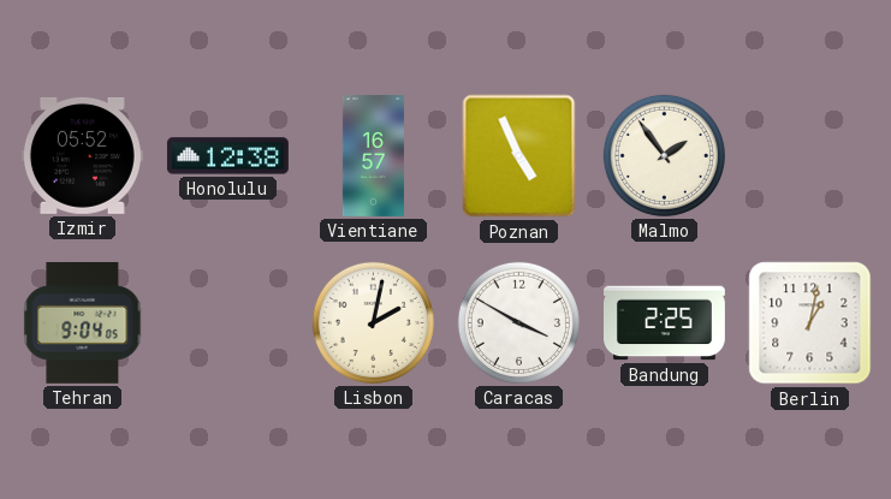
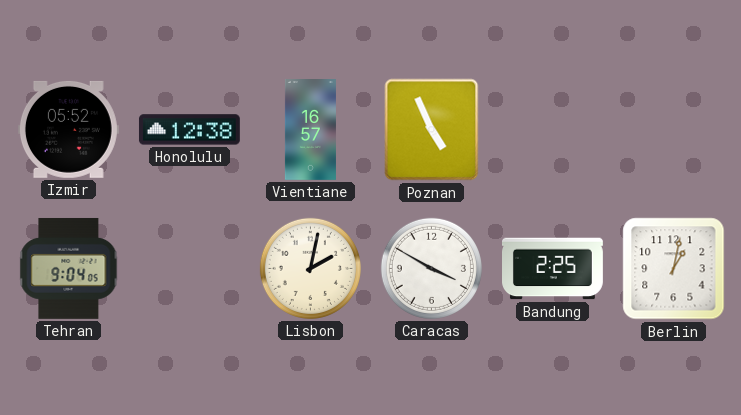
Malmo: 1:54 -> none
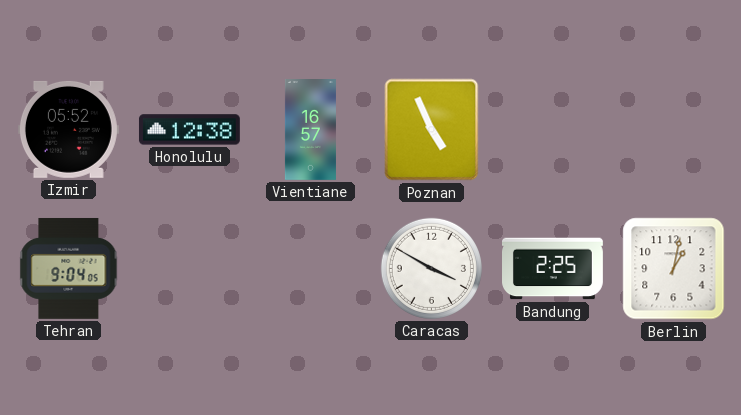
Lisbon: 2:02 -> none
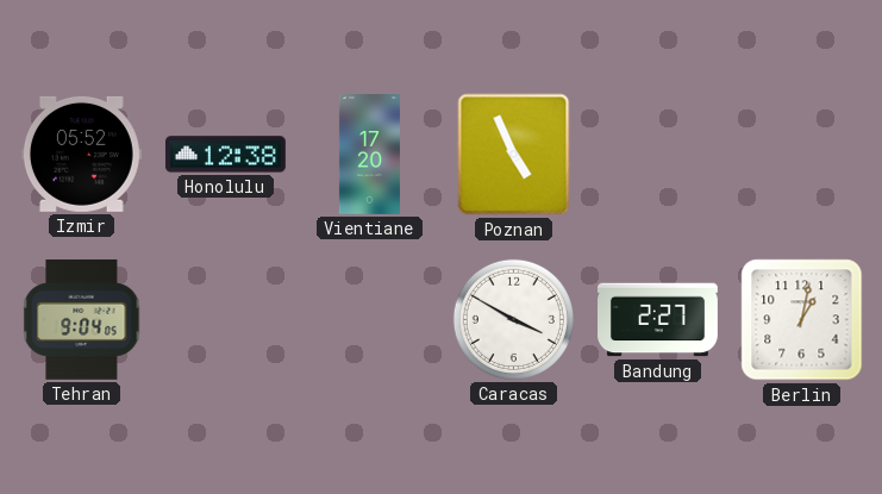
Vientiane: 16:57 -> 17:20
Bandung: 2:25 -> 2:27
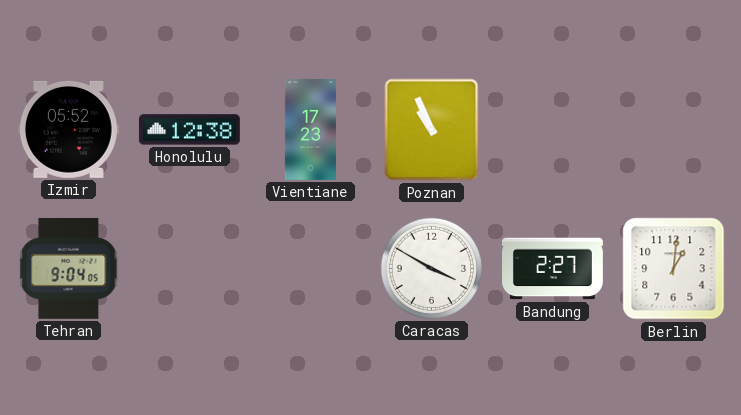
Vientiane: 17:20 -> 17:23
Poznan: 4:56 -> 10:56
Berlin: 1:02 -> 1:01
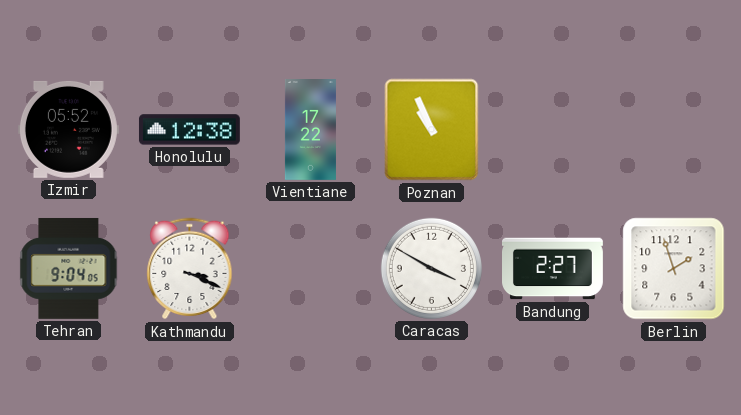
Vientiane: 17:23 -> 17:22
Kathmandu: none -> 3:19
Berlin: 1:01 -> 1:57
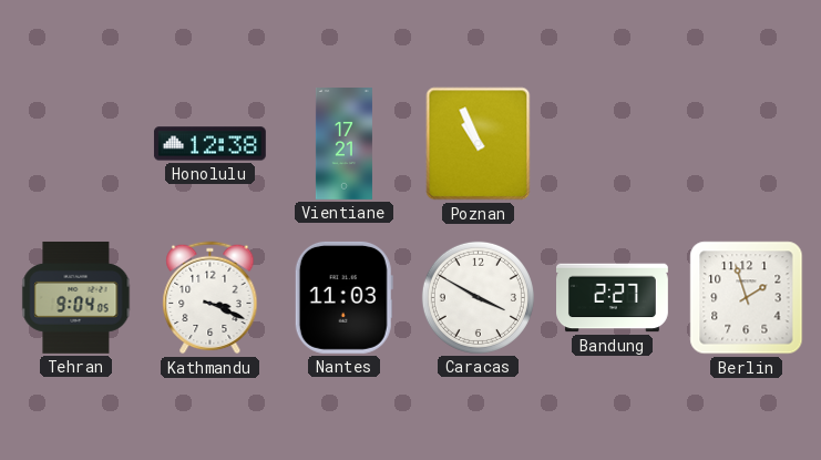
Izmir: 05:52 -> none
Vientiane: 17:22 -> 17:21
Nantes: none -> 11:03
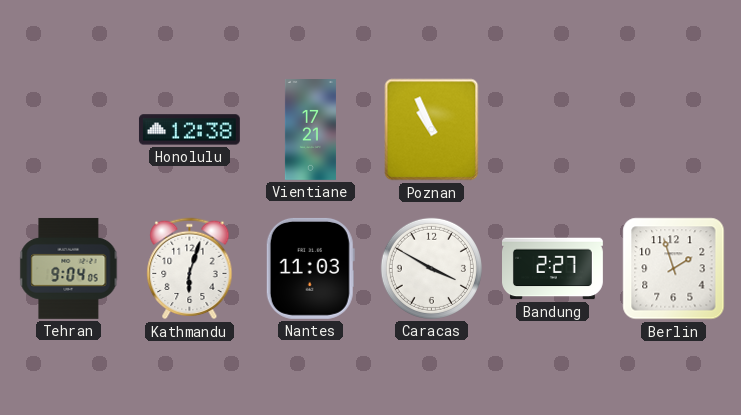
Kathmandu: 3:19 -> 6:03
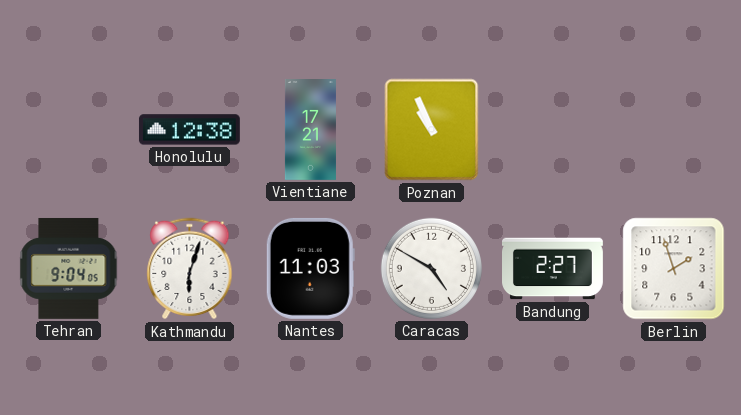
Caracas: 3:50 -> 4:50
